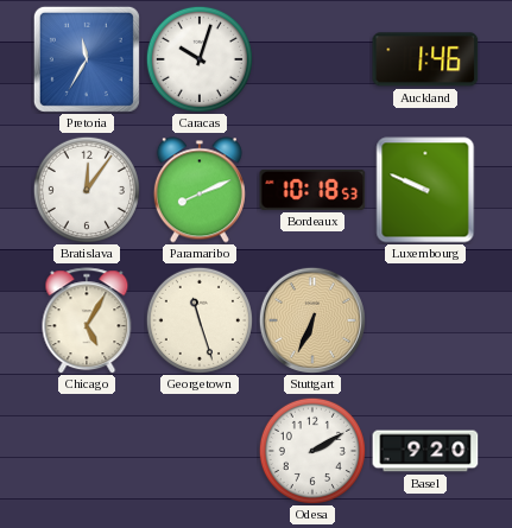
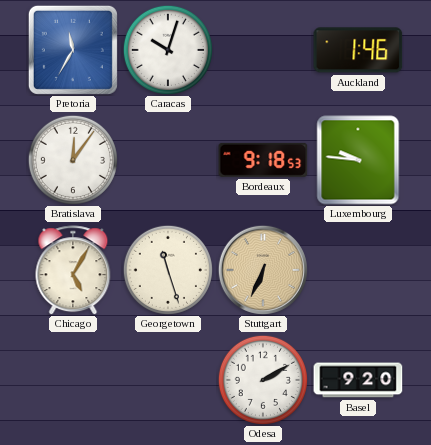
Paramaribo: 8:11 -> none
Bordeaux: 10:18 -> 9:18
Luxembourg: 9:49 -> 9:46
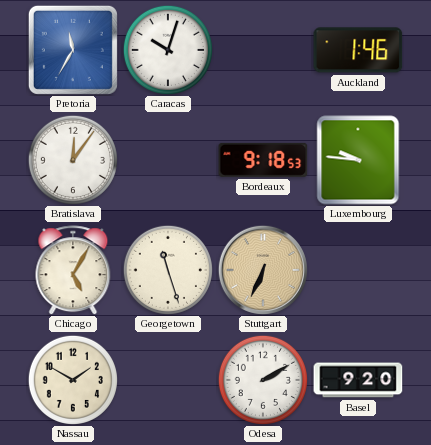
Nassau: none -> 1:50
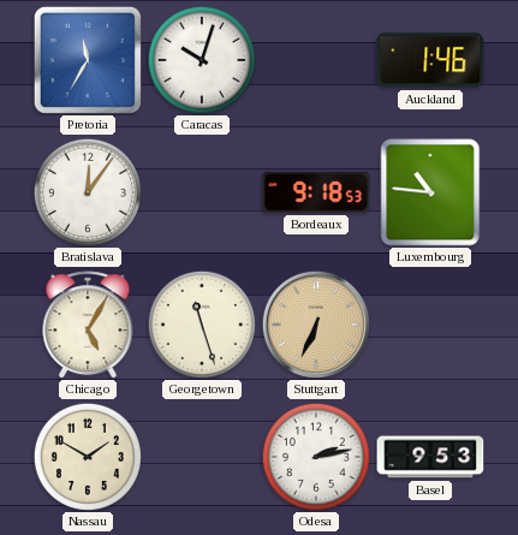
Luxembourg: 9:46 -> 10:46
Odesa: 2:10 -> 2:13
Basel: 9:20 -> 9:53
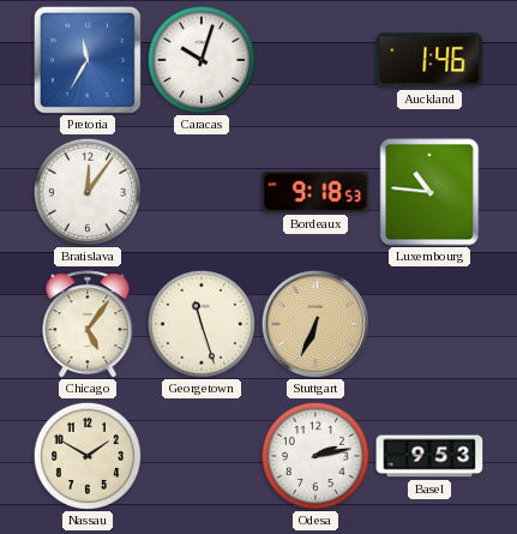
Chicago: 5:05 -> 5:06
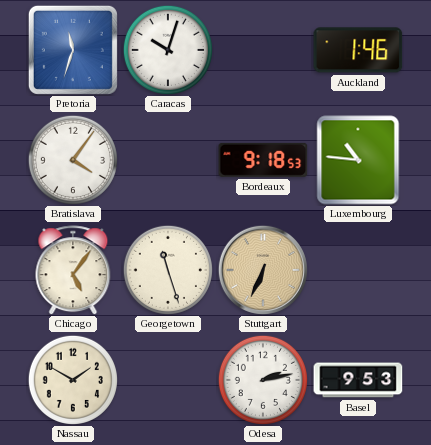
Pretoria: 11:35 -> 11:33
Bratislava: 12:06 -> 4:06
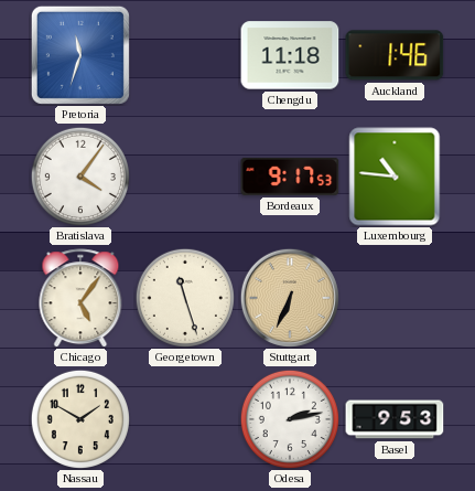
Caracas: 10:03 -> none
Chengdu: none -> 11:18
Bordeaux: 9:18 -> 9:17
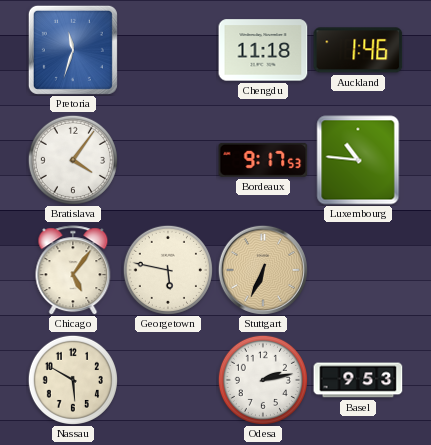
Georgetown: 11:27 -> 5:47
Nassau: 1:50 -> 5:50
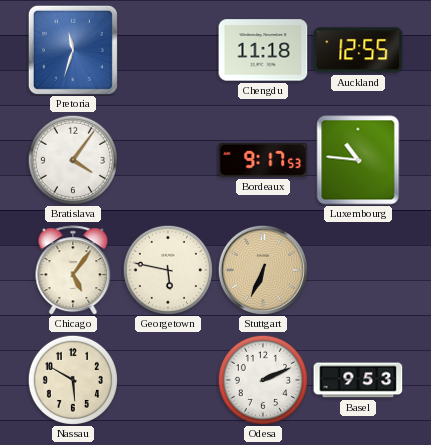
Auckland: 1:46 -> 12:55
Odesa: 2:13 -> 2:11
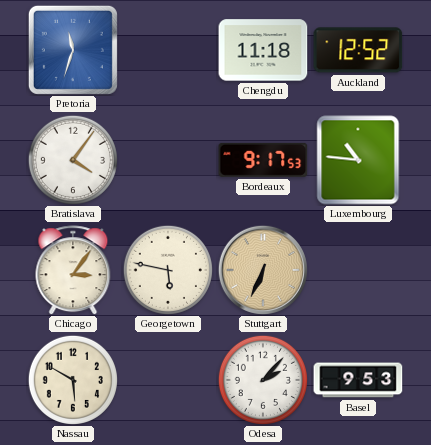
Auckland: 12:55 -> 12:52
Chicago: 5:06 -> 3:06
Odesa: 2:11 -> 2:07
